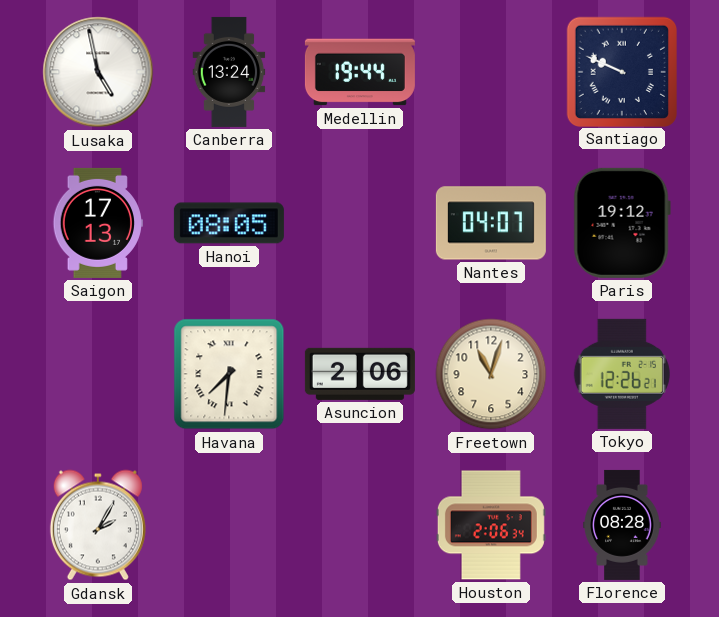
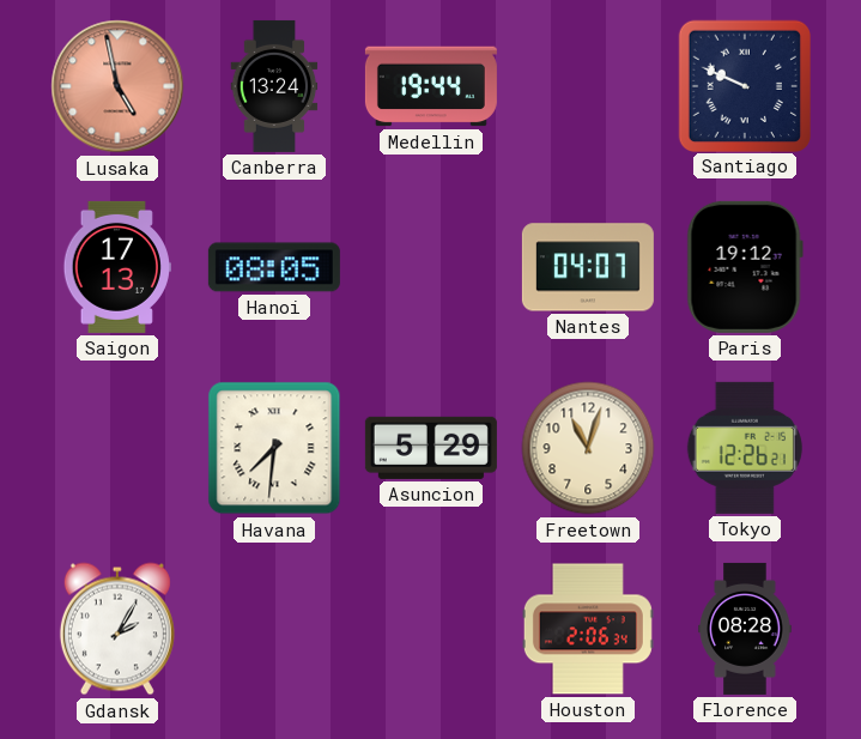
Lusaka dial: white -> salmon
Asuncion: 2:06 -> 5:29
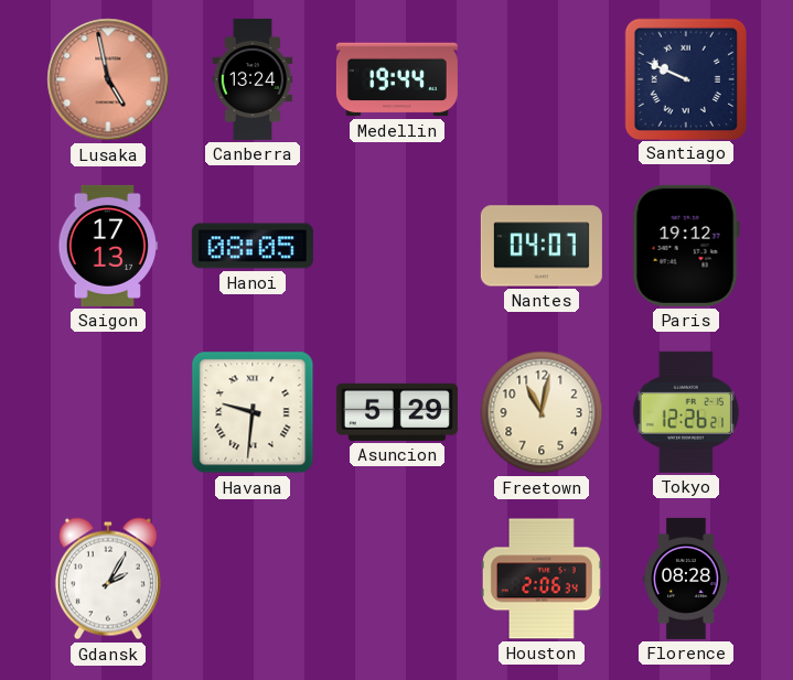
Havana: 7:31 -> 9:31
Freetown: 11:03 -> 11:02
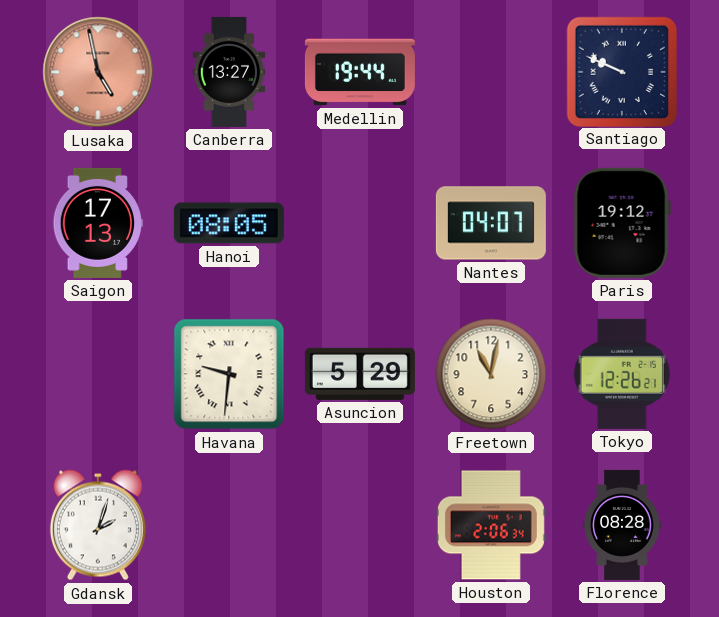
Canberra: 13:24 -> 13:27
Gdansk: 2:05 -> 2:03
